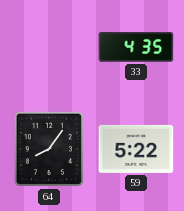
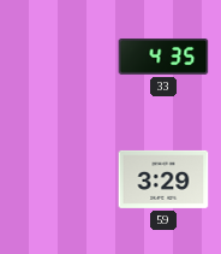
64: 8:06 -> none
59: 5:22 -> 3:29
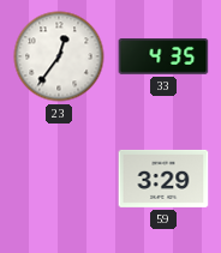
23: none -> 12:36
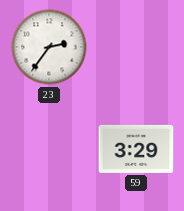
23: 12:36 -> 2:36
33: 4:35 -> none
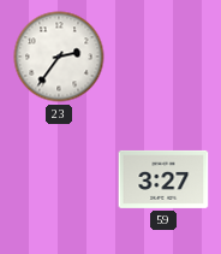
59: 3:29 -> 3:27
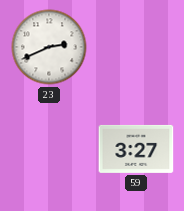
23: 2:36 -> 2:41
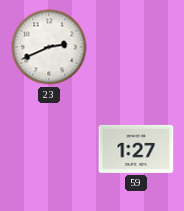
59: 3:27 -> 1:27
